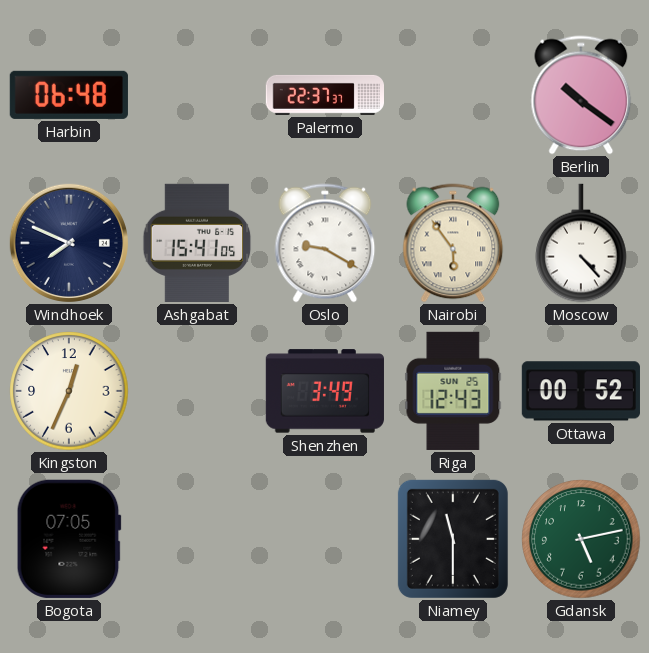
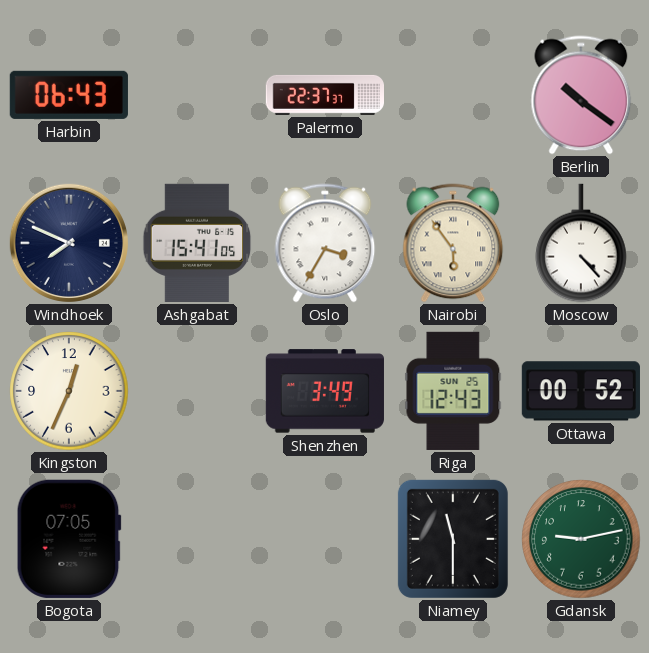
Harbin: 06:48 -> 06:43
Oslo: 9:20 -> 3:35
Gdansk: 5:13 -> 9:13
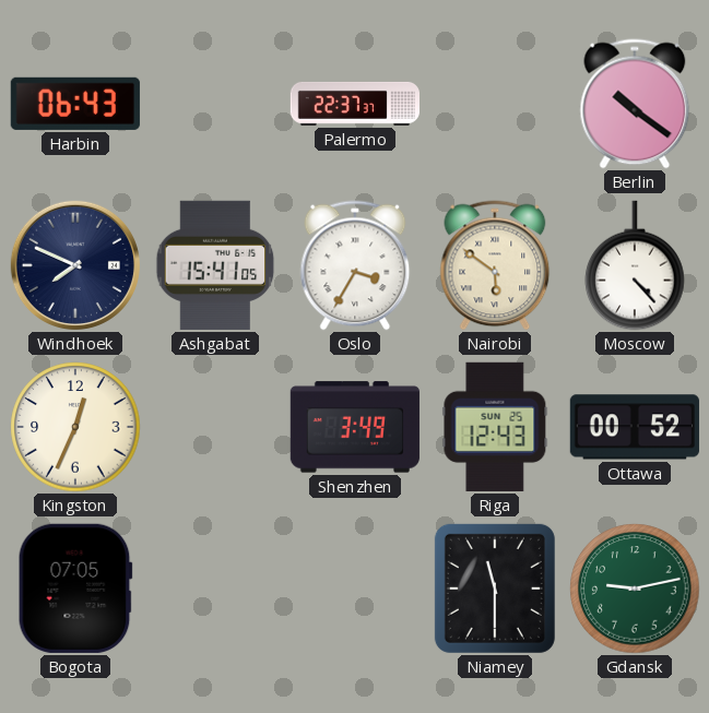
Nairobi: 5:54 -> 5:51
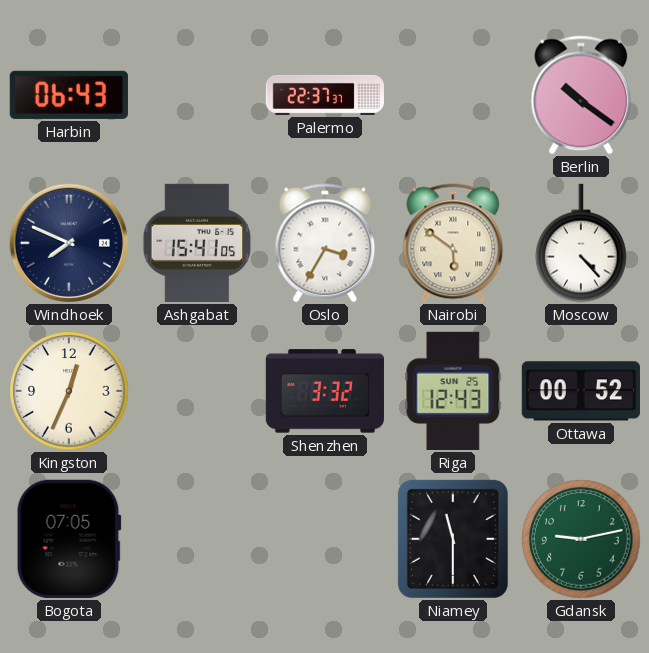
Shenzhen: 3:49 -> 3:32
